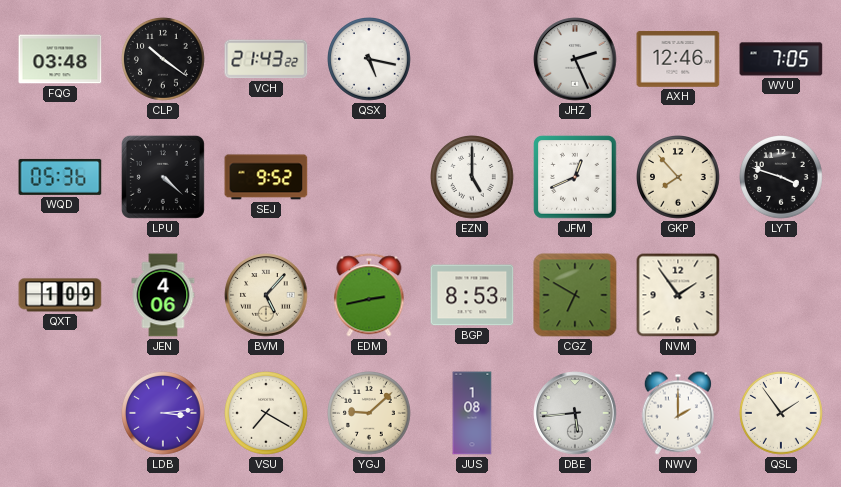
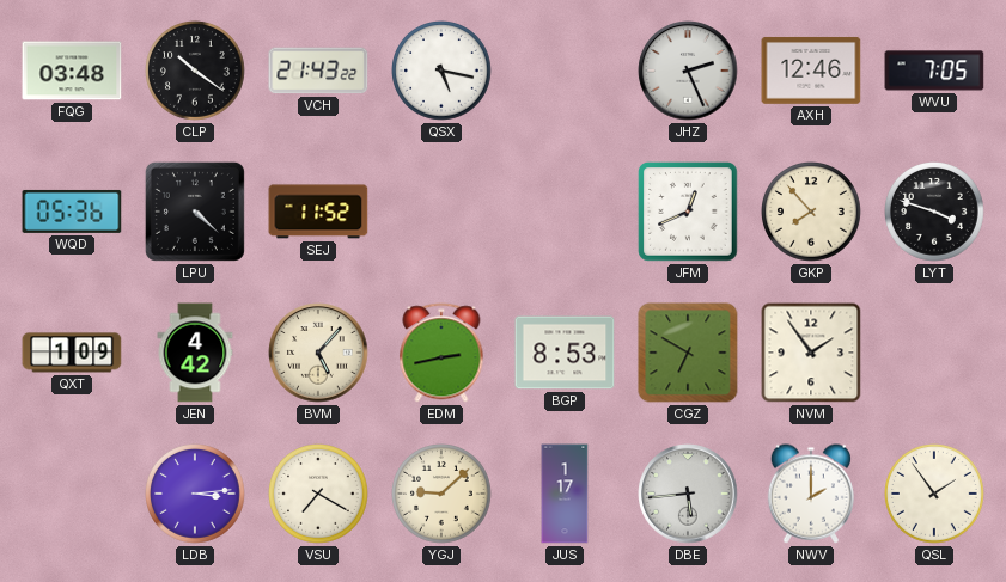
SEJ: 9:52 -> 11:52
EZN: 5:00 -> none
JEN: 4:06 -> 4:42
JUS: 1:08 -> 1:17
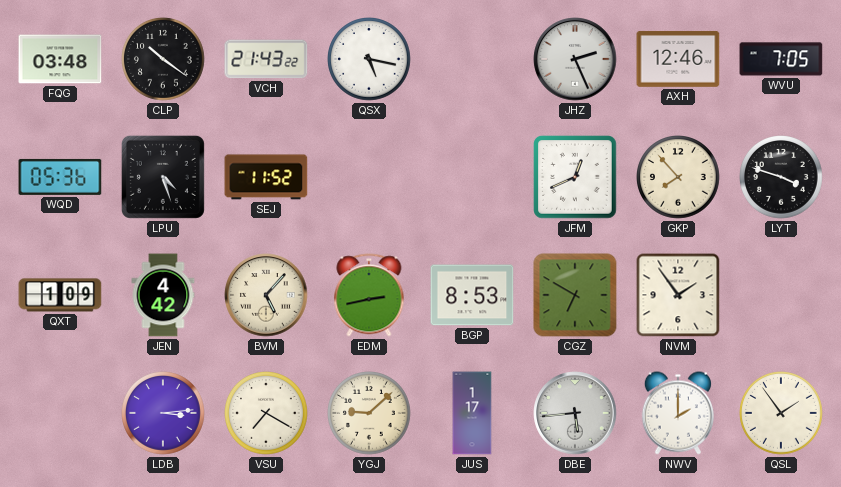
LPU: 4:22 -> 4:27
